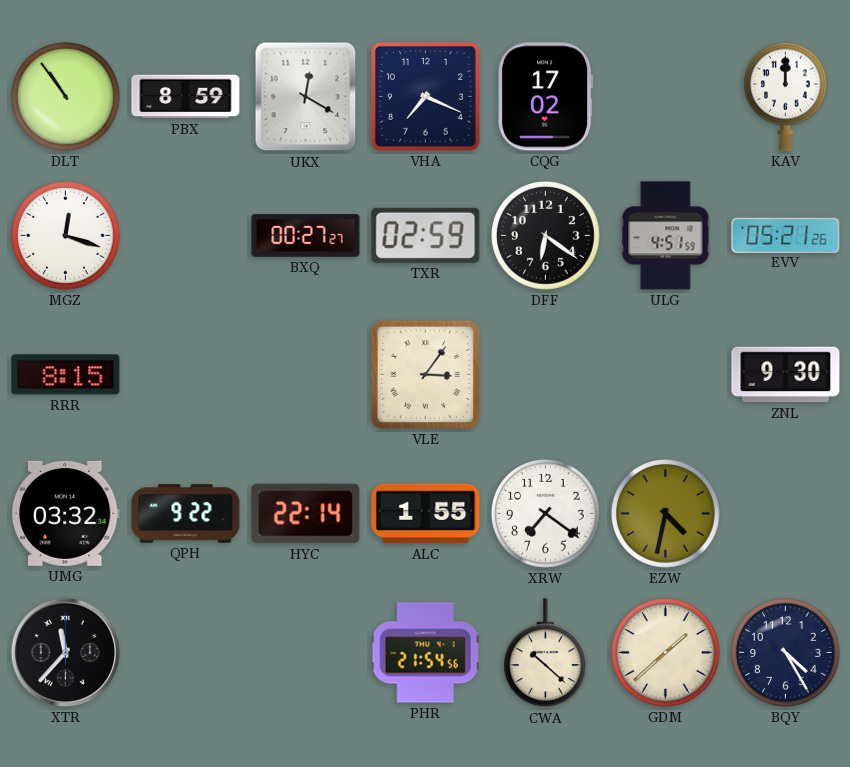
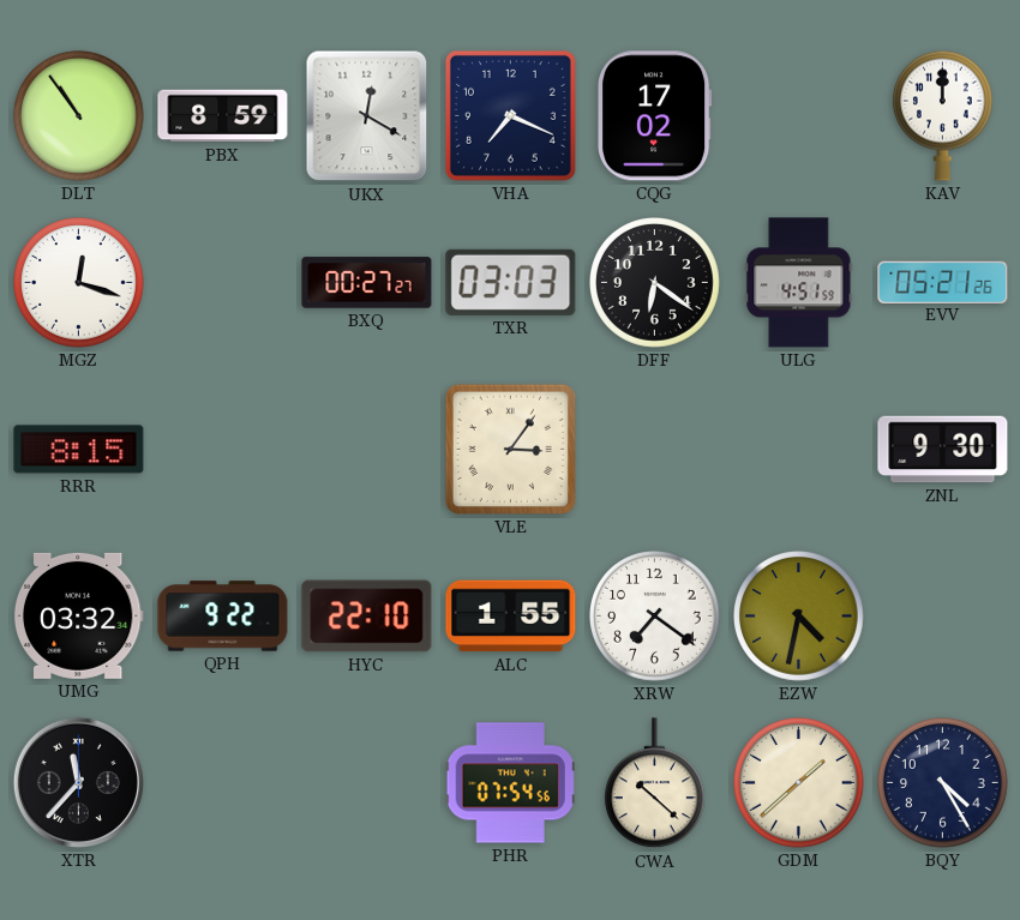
TXR: 02:59 -> 03:03
HYC: 22:14 -> 22:10
PHR: 21:54 -> 07:54
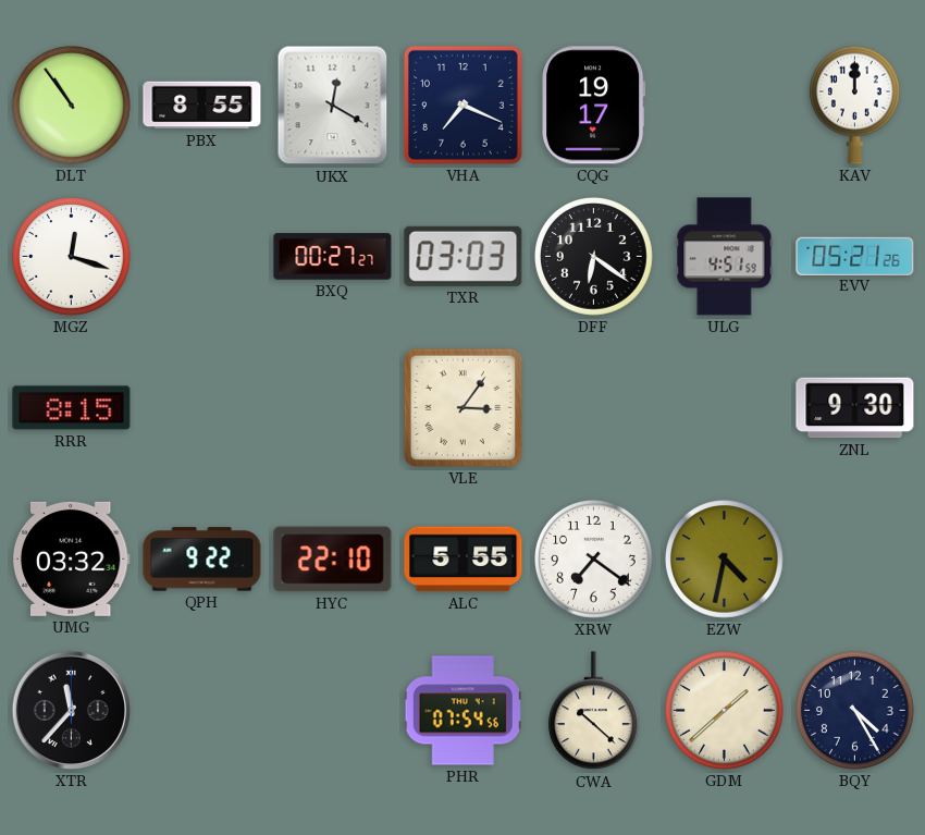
PBX: 8:59 -> 8:55
CQG: 17:02 -> 19:17
ALC: 1:55 -> 5:55
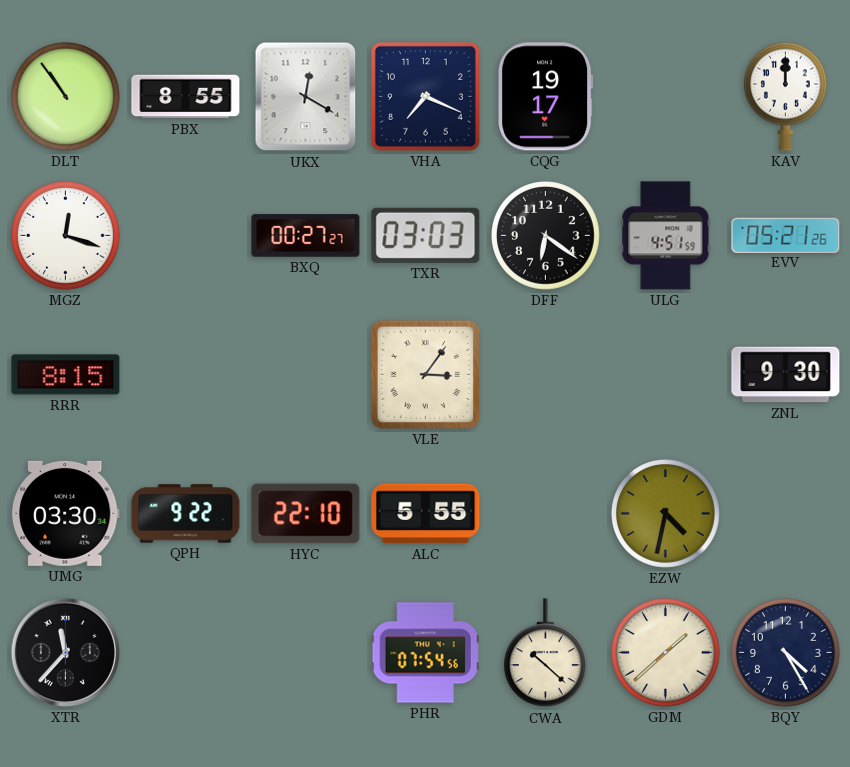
UMG: 03:32 -> 03:30
XRW: 7:21 -> none
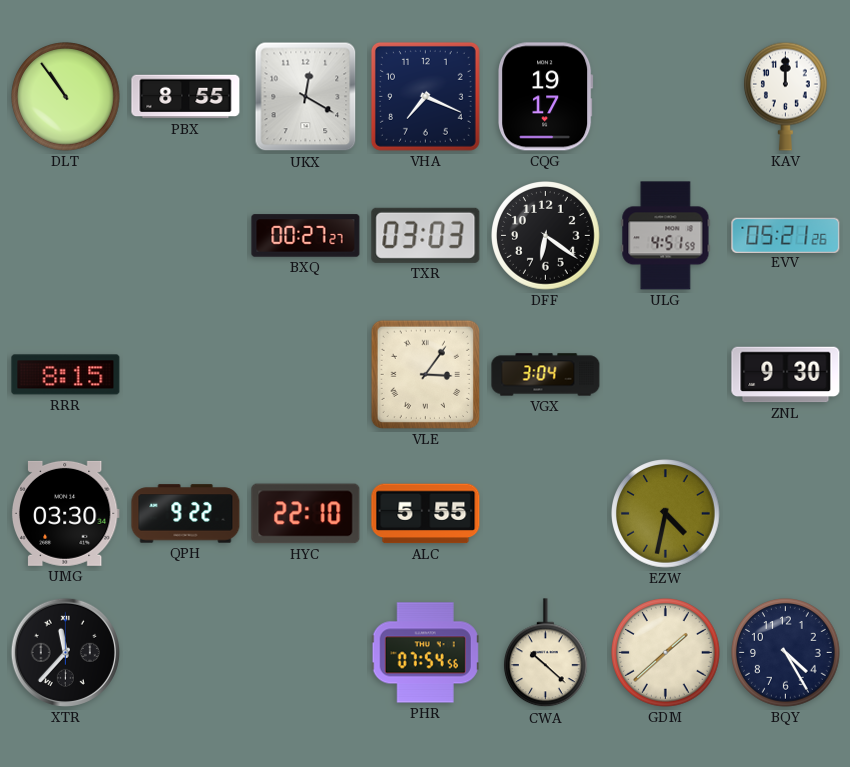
MGZ: 12:18 -> none
VGX: none -> 3:04
